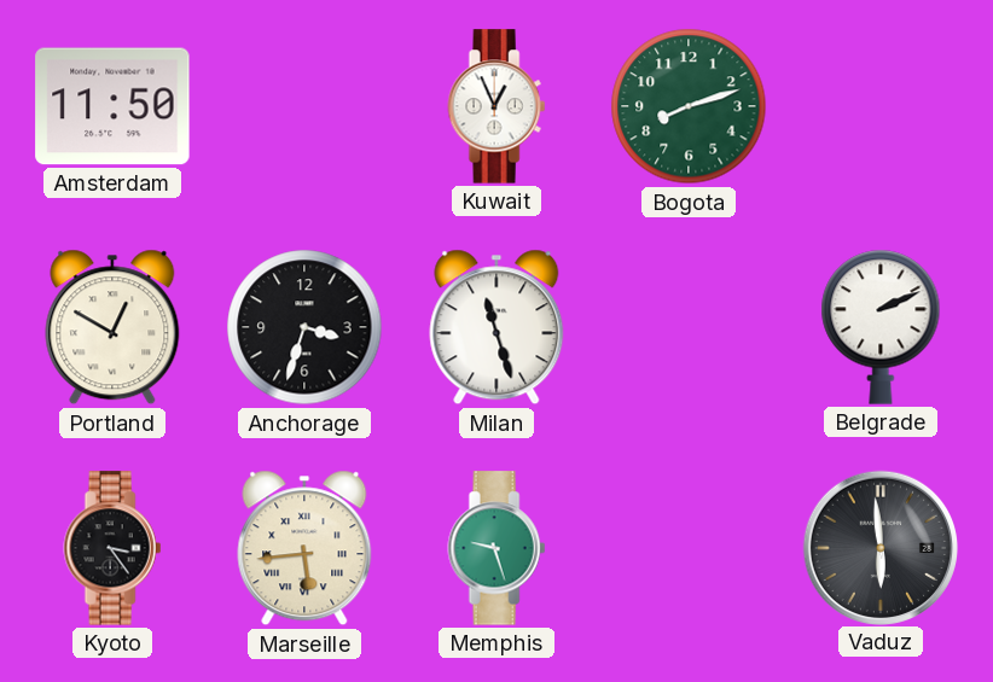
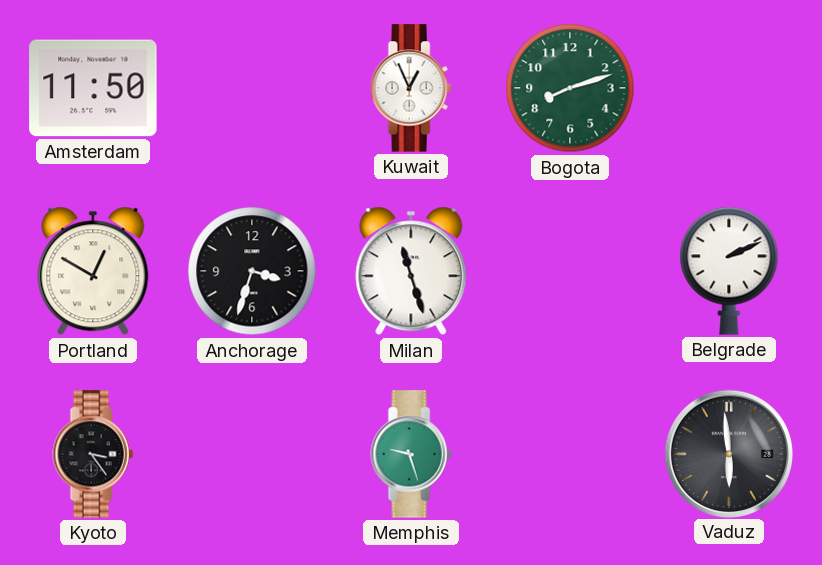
Marseille: 5:44 -> none
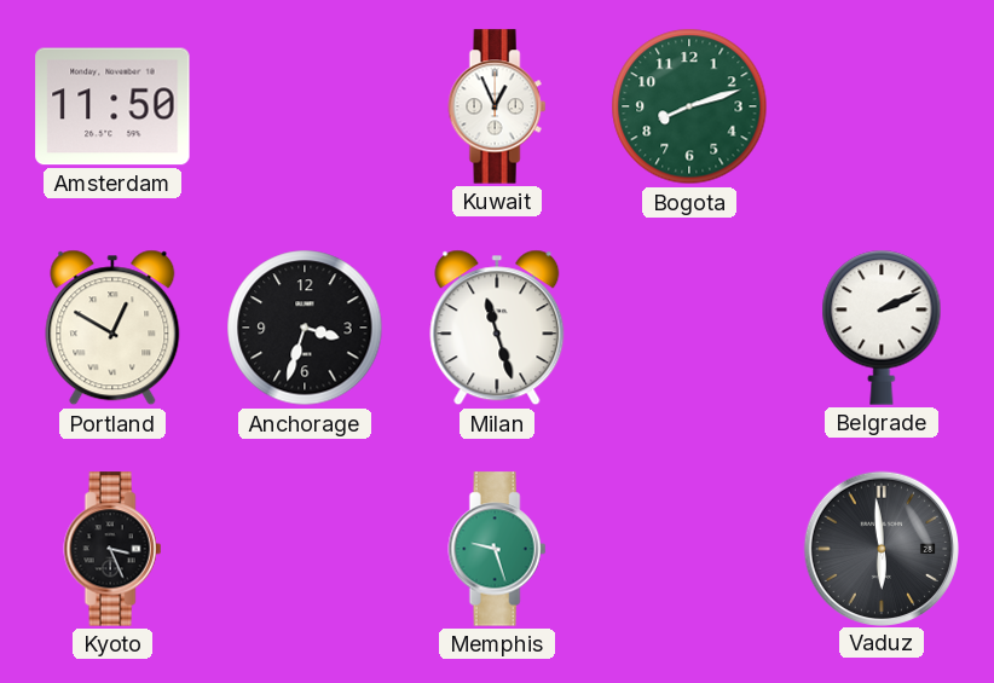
Kyoto: 3:24 -> 3:26
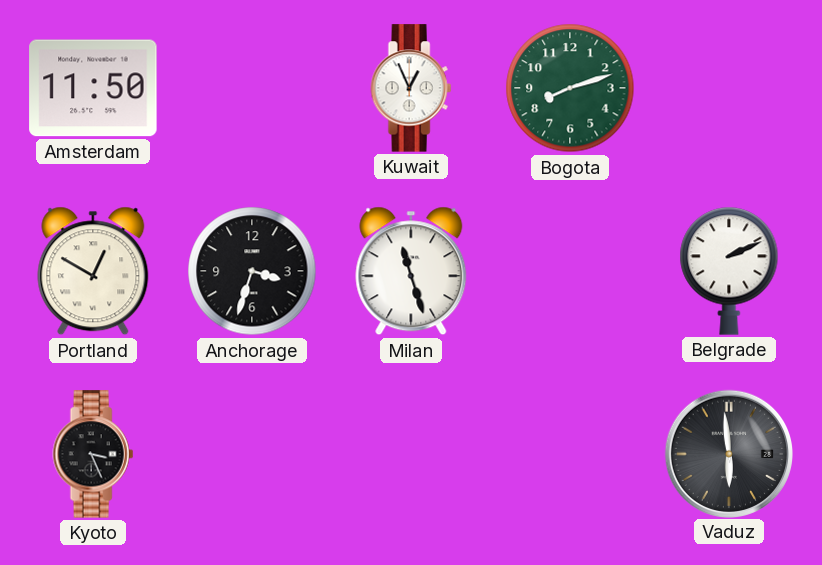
Memphis: 9:27 -> none
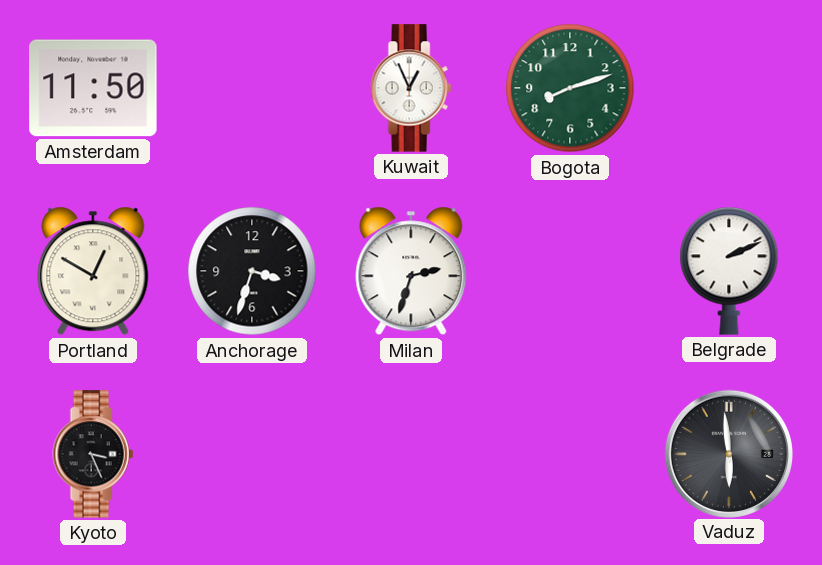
Milan: 11:27 -> 2:33
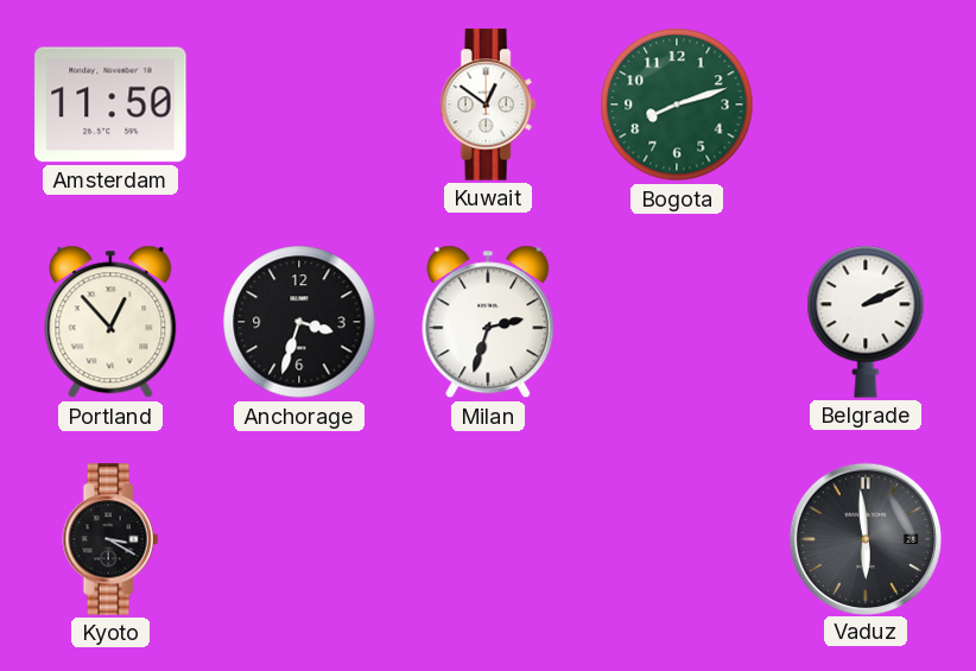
Kuwait: 12:56 -> 12:51
Portland: 12:50 -> 12:53
Kyoto: 3:26 -> 3:20
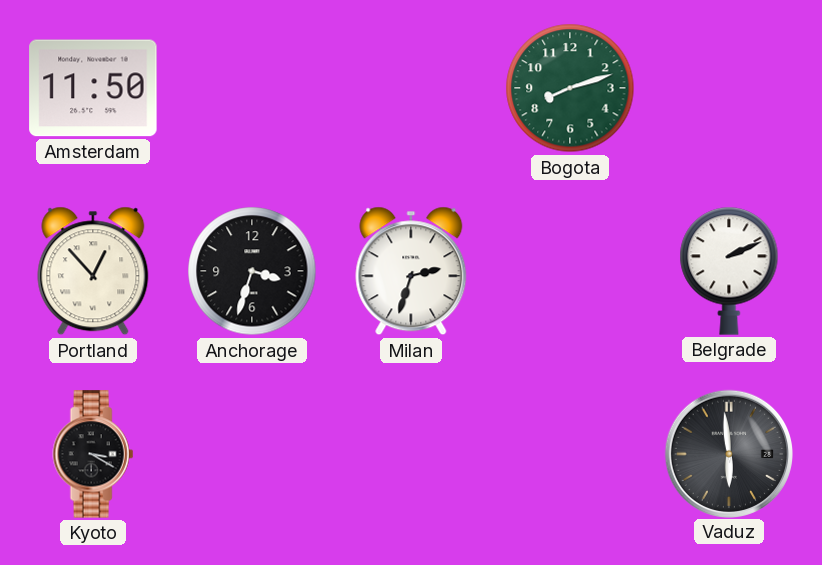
Kuwait: 12:51 -> none
